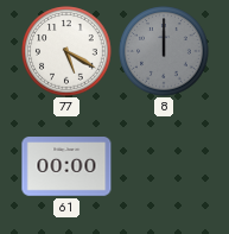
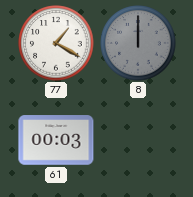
77: 5:20 -> 1:20
61: 00:00 -> 00:03
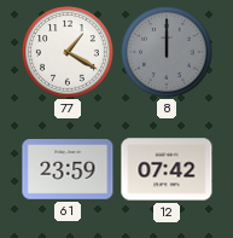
61: 00:03 -> 23:59
12: none -> 07:42
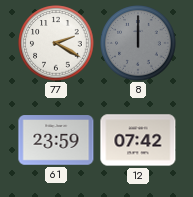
77: 1:20 -> 2:20
